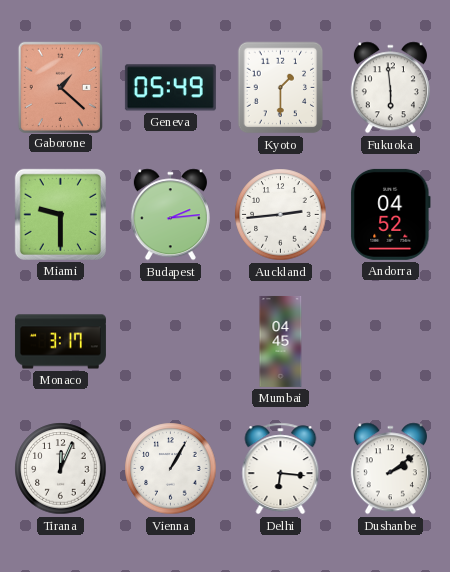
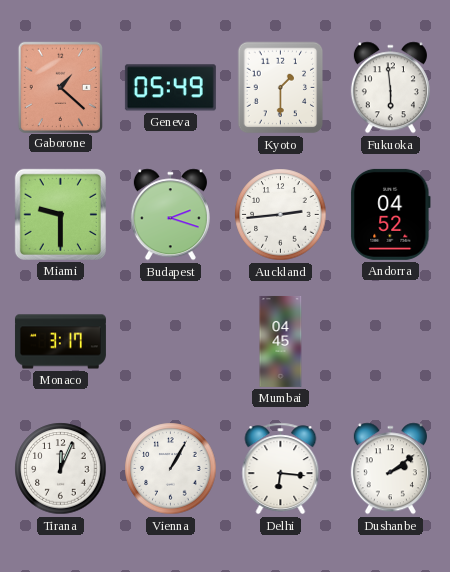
Budapest: 2:14 -> 2:18
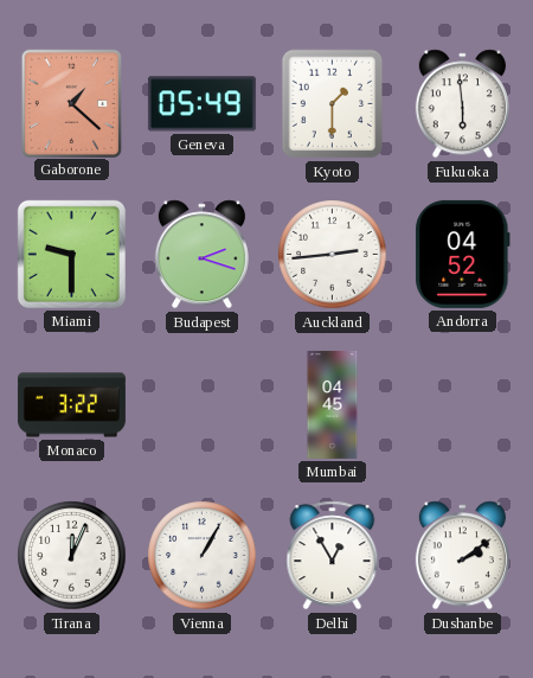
Monaco: 3:17 -> 3:22
Delhi: 6:16 -> 12:55
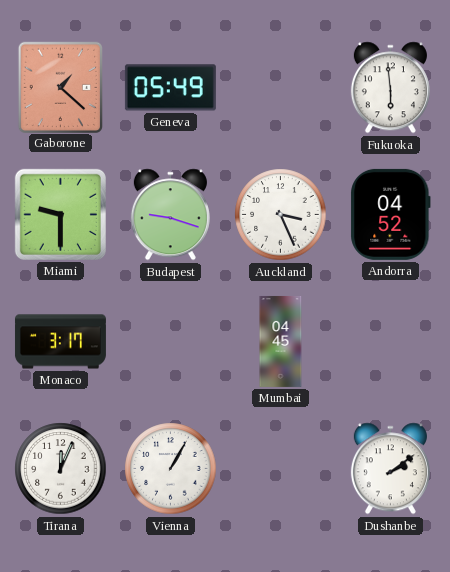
Kyoto: 1:30 -> none
Budapest: 2:18 -> 9:18
Auckland: 2:44 -> 3:26
Monaco: 3:22 -> 3:17
Delhi: 12:55 -> none
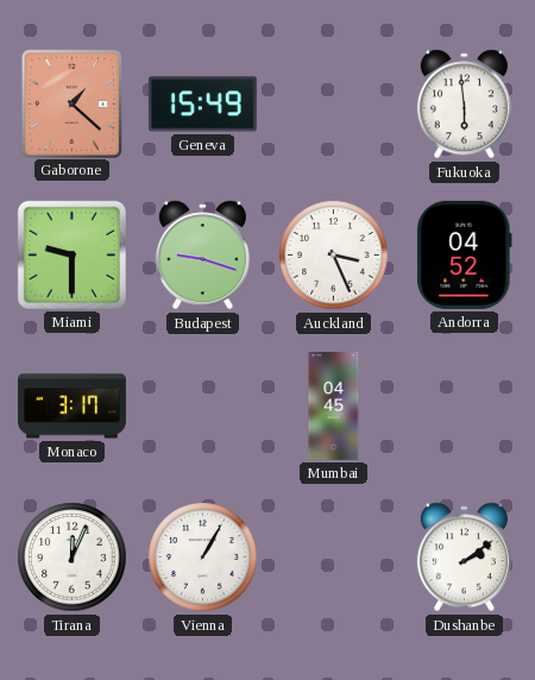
Geneva: 05:49 -> 15:49
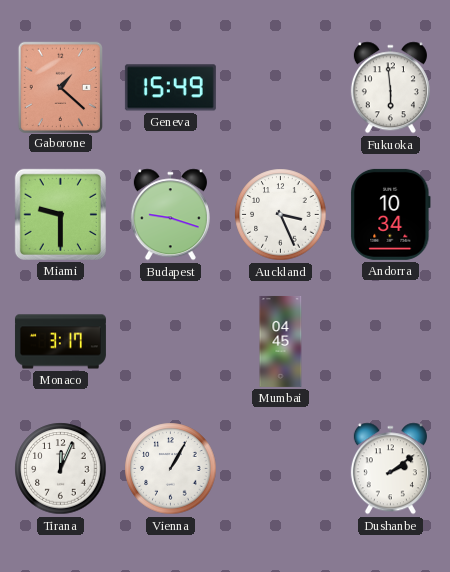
Andorra: 04:52 -> 10:34
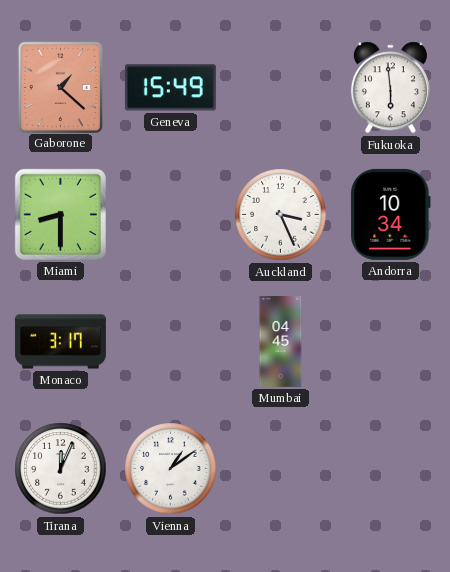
Miami: 9:30 -> 8:30
Budapest: 9:18 -> none
Vienna: 1:05 -> 1:09
Dushanbe: 2:09 -> none
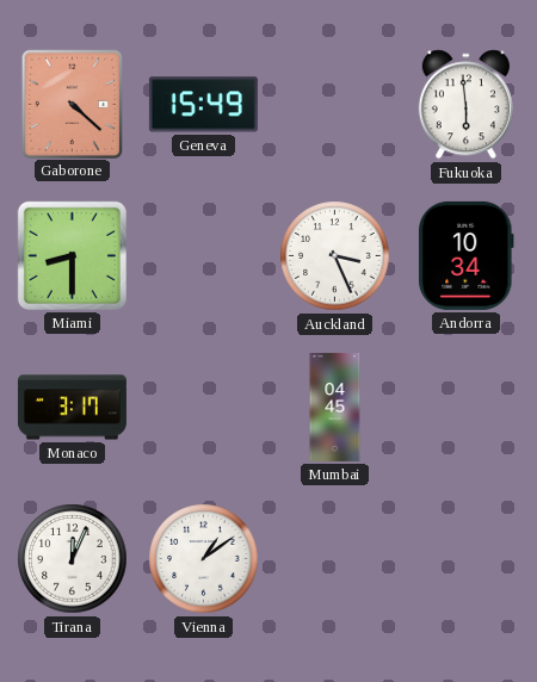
Gaborone: 1:22 -> 4:22
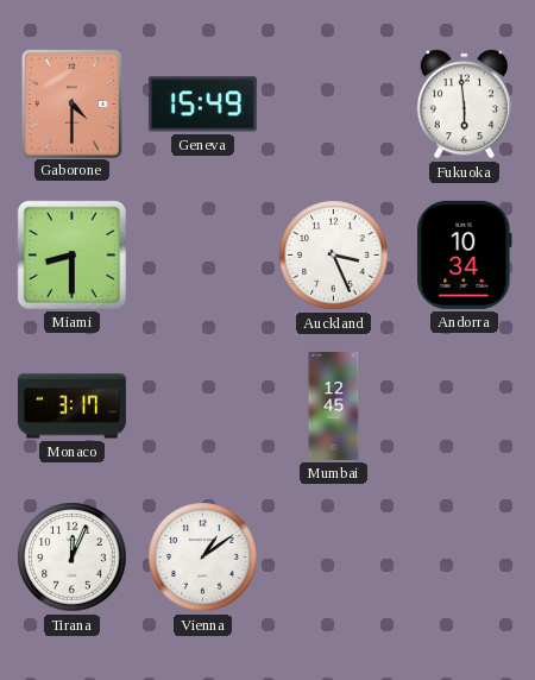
Gaborone: 4:22 -> 4:30
Mumbai: 04:45 -> 12:45
